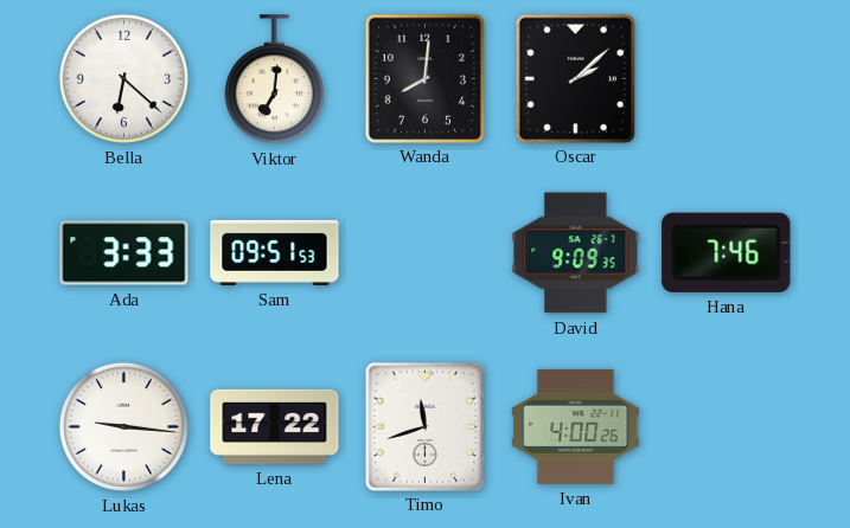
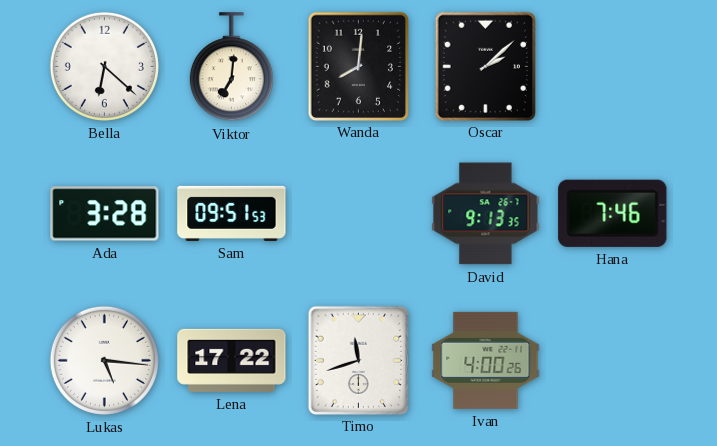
Ada: 3:33 -> 3:28
David: 9:09 -> 9:13
Lukas: 9:16 -> 5:16
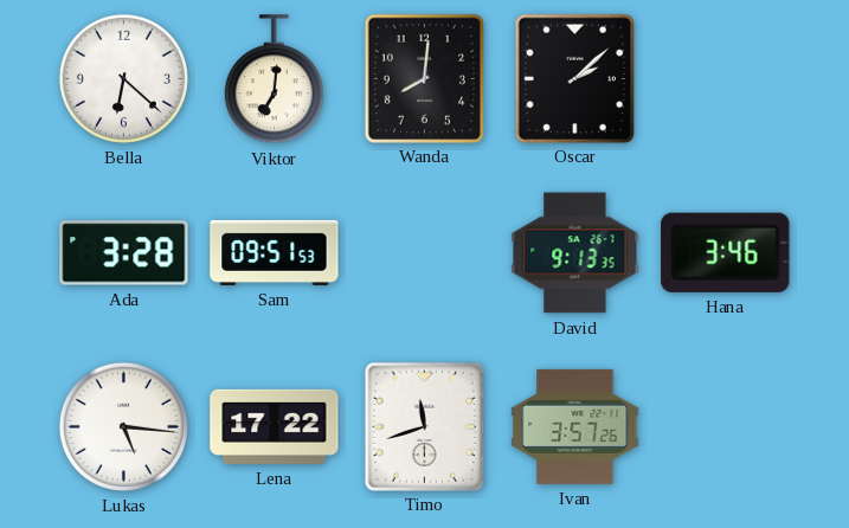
Hana: 7:46 -> 3:46
Ivan: 4:00 -> 3:57
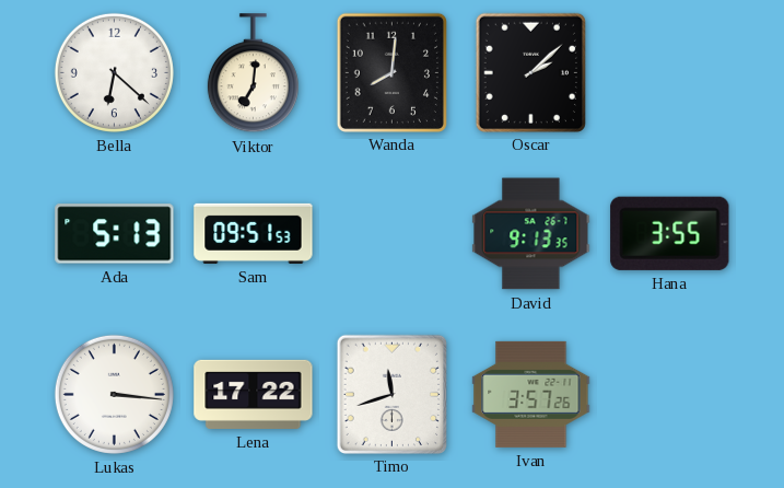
Ada: 3:28 -> 5:13
Hana: 3:46 -> 3:55
Lukas: 5:16 -> 3:16
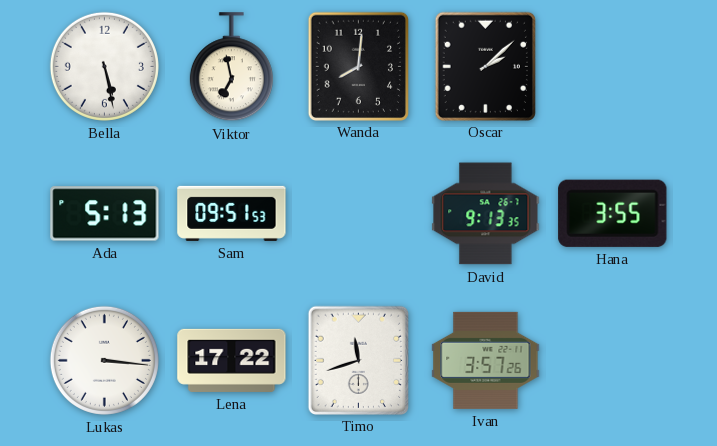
Bella: 6:22 -> 5:28
Viktor: 7:01 -> 6:58
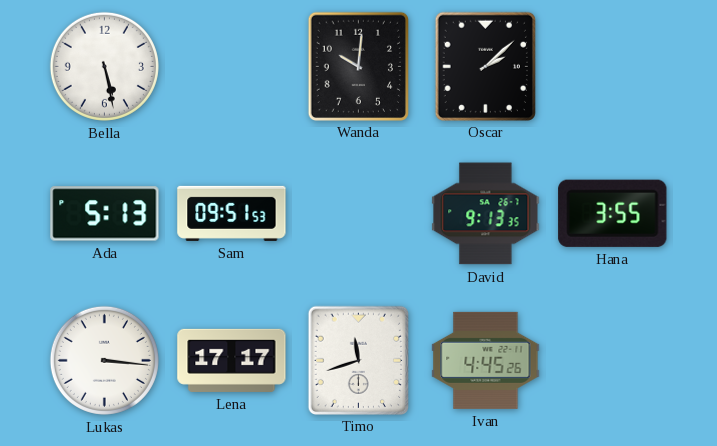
Viktor: 6:58 -> none
Wanda: 8:01 -> 10:01
Lena: 17:22 -> 17:17
Ivan: 3:57 -> 4:45
